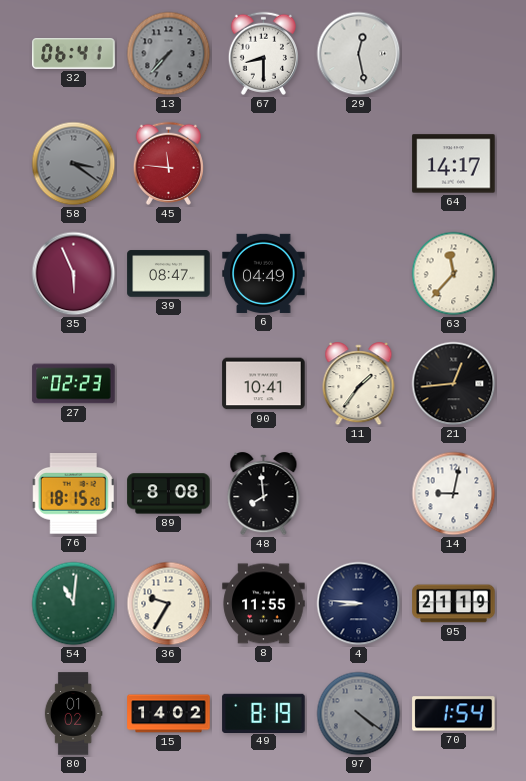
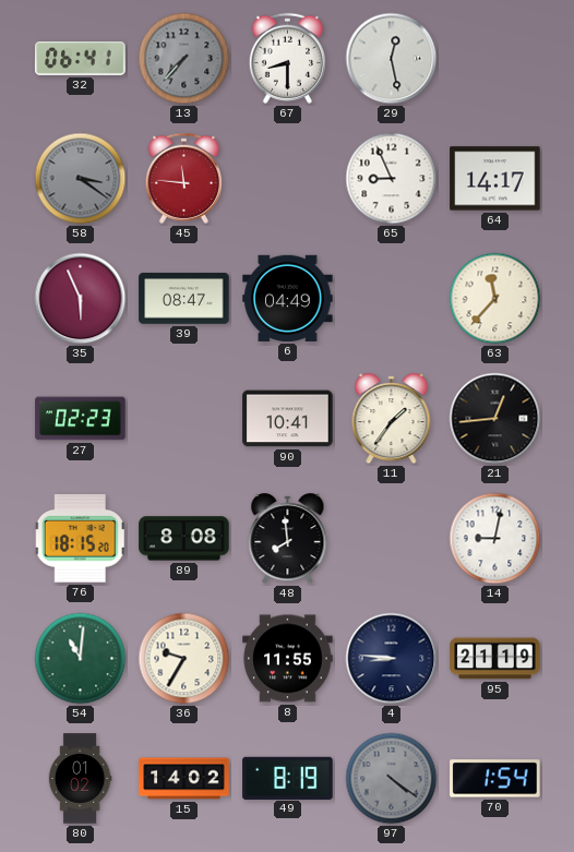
65: none -> 8:56
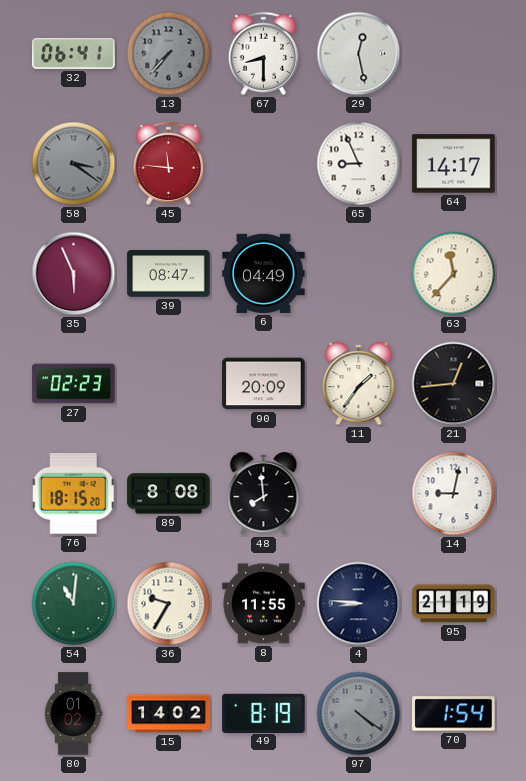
90: 10:41 -> 20:09
